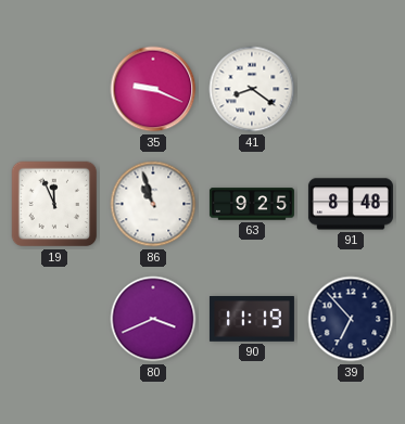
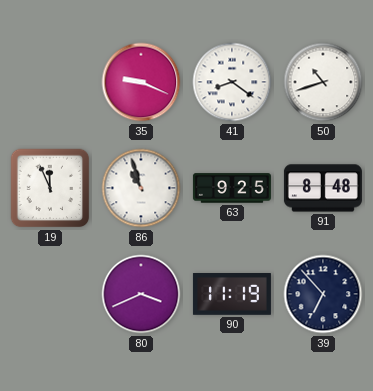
50: none -> 10:42
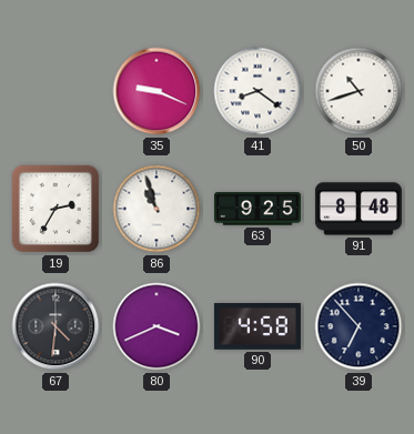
19: 11:56 -> 2:35
67: none -> 4:31
90: 11:19 -> 4:58
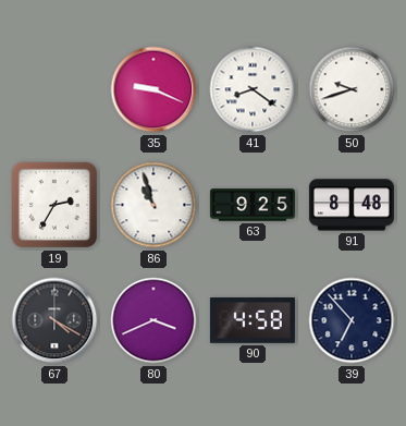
50: 10:42 -> 9:42
67: 4:31 -> 4:20
